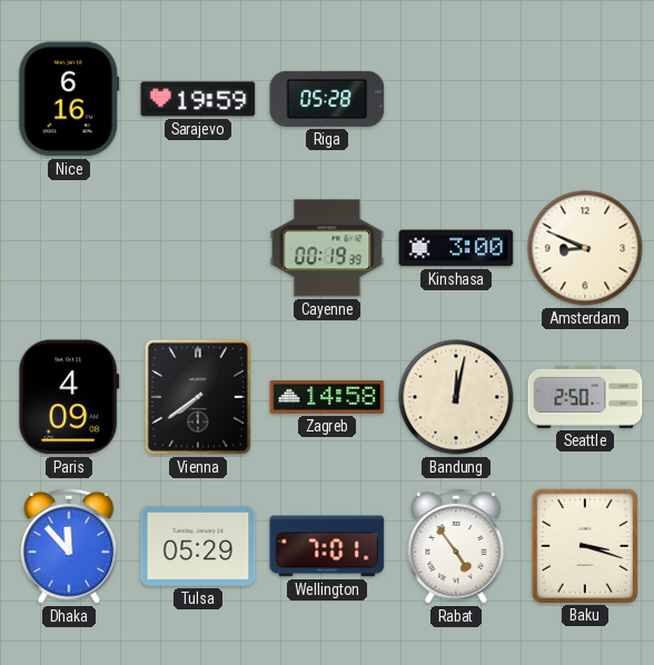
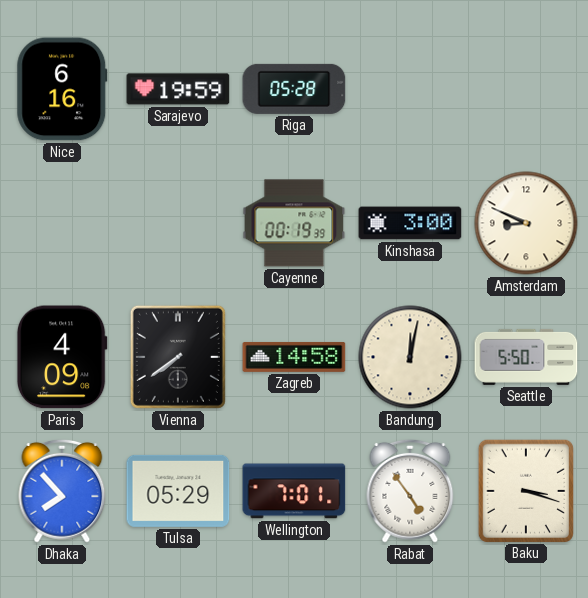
Seattle: 2:50 -> 5:50
Dhaka: 11:53 -> 7:53
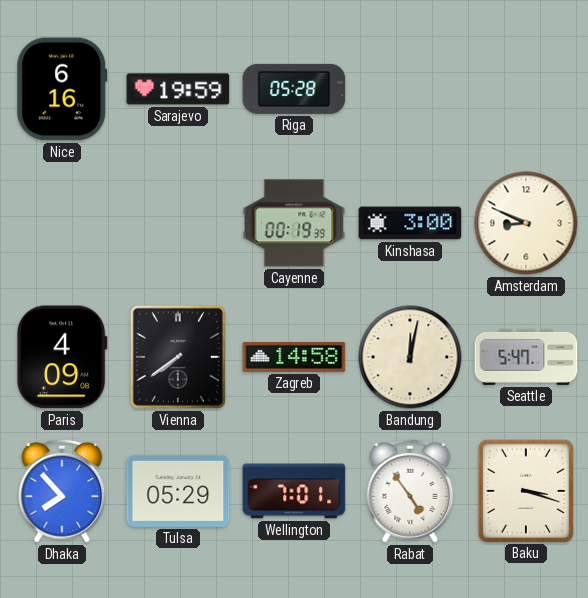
Seattle: 5:50 -> 5:47
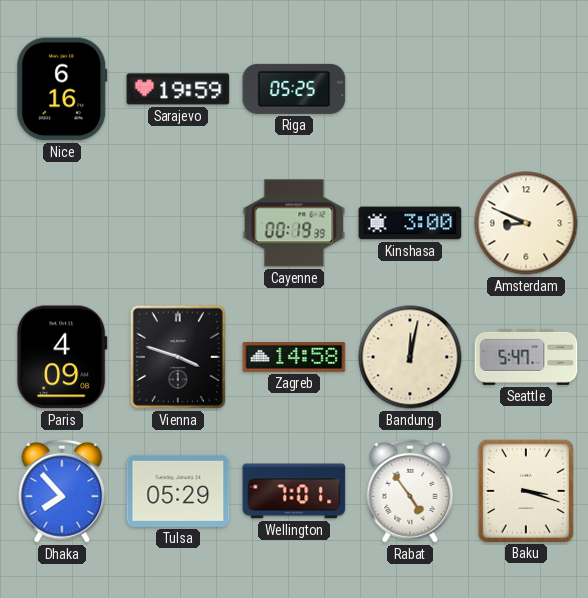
Riga: 05:28 -> 05:25
Vienna: 7:39 -> 3:48
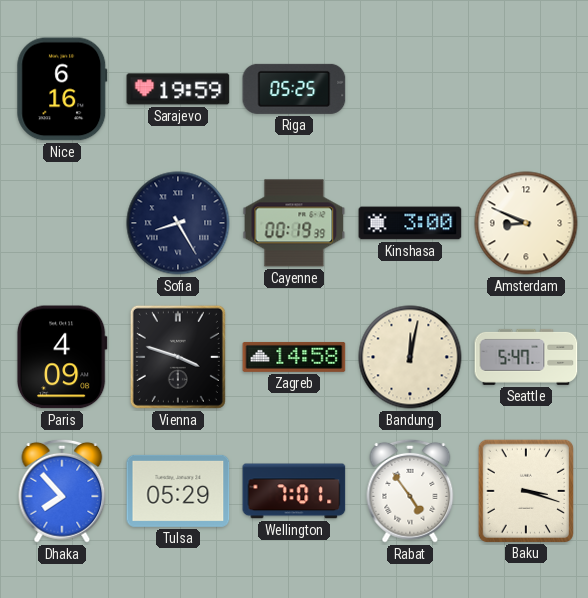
Sofia: none -> 8:25
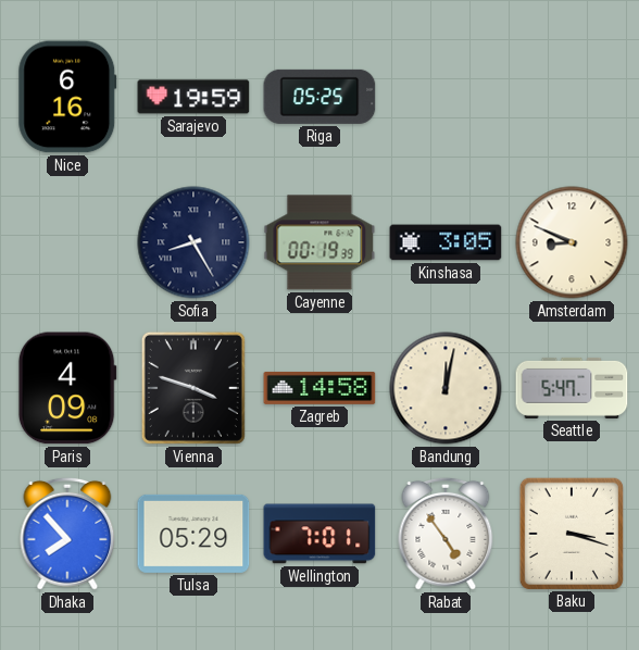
Kinshasa: 3:00 -> 3:05
